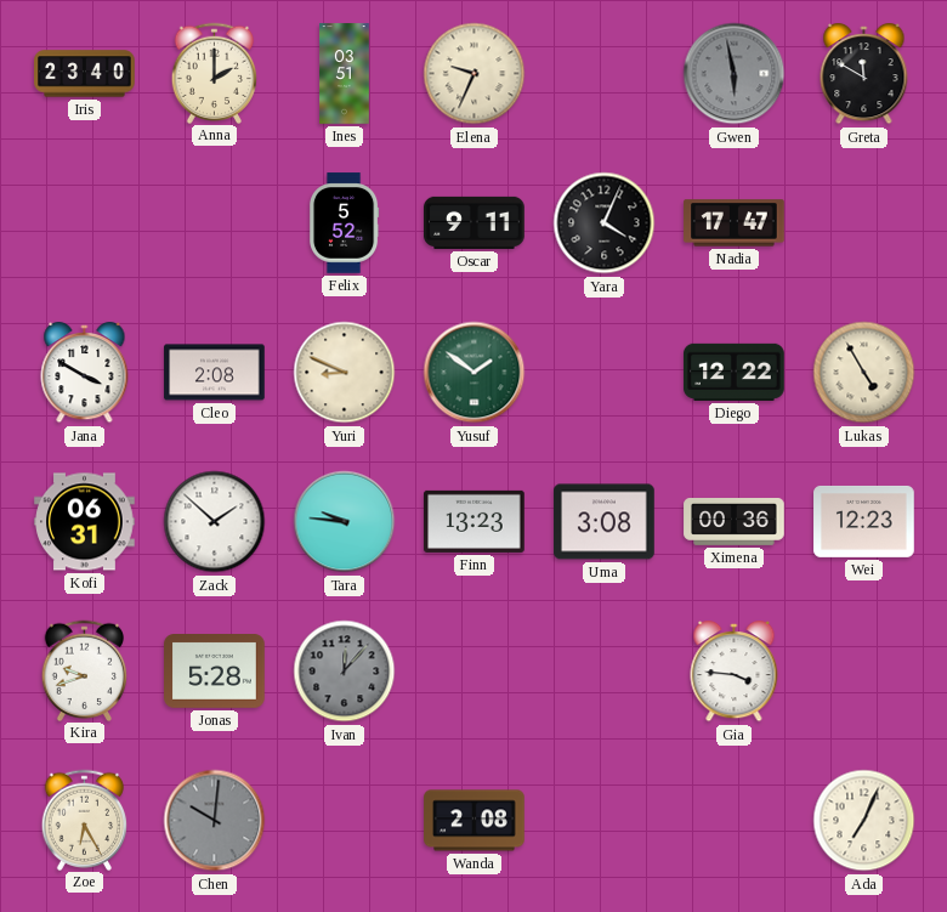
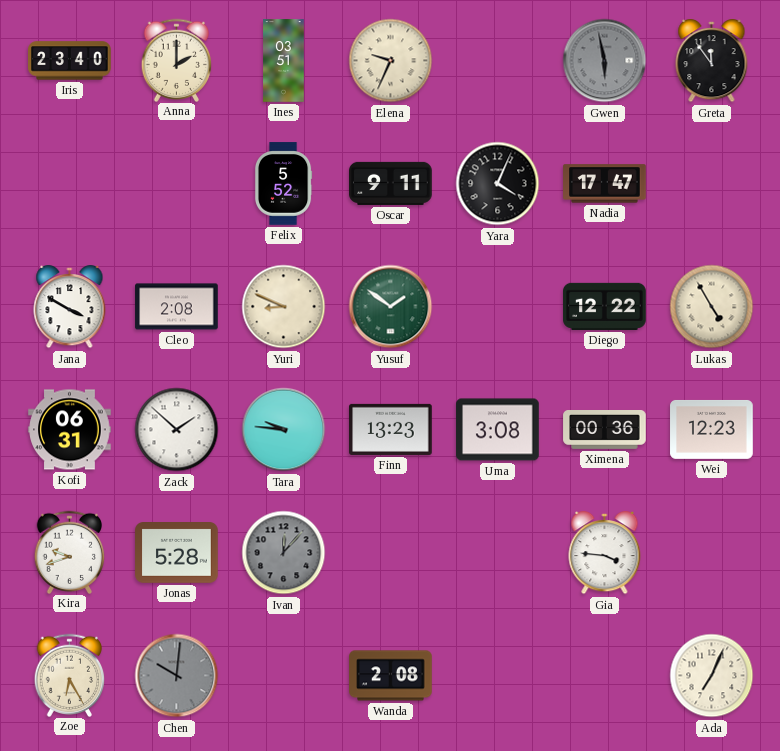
Greta: 11:50 -> 11:54
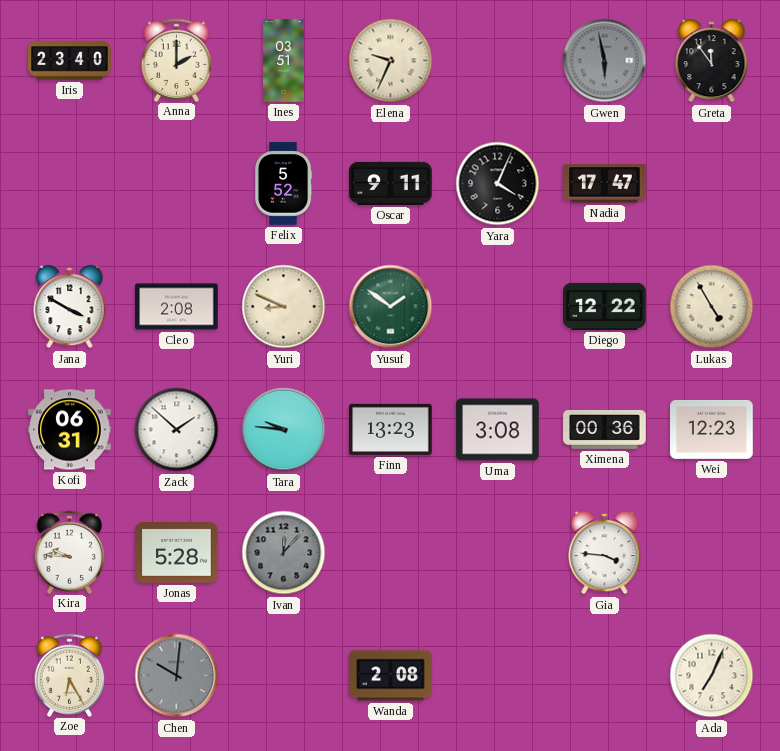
Kira: 9:42 -> 9:46
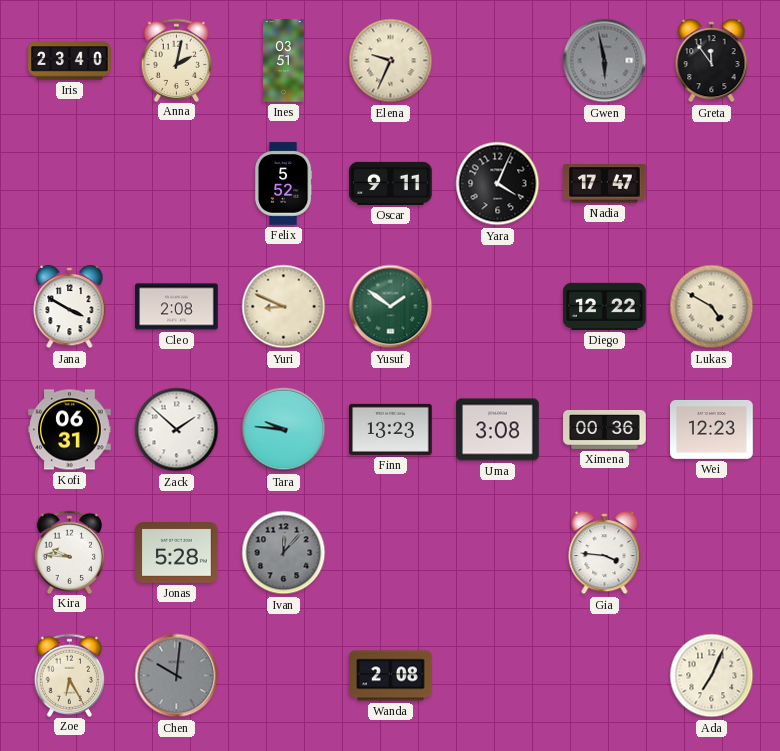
Anna: 2:00 -> 2:02
Lukas: 4:55 -> 4:50
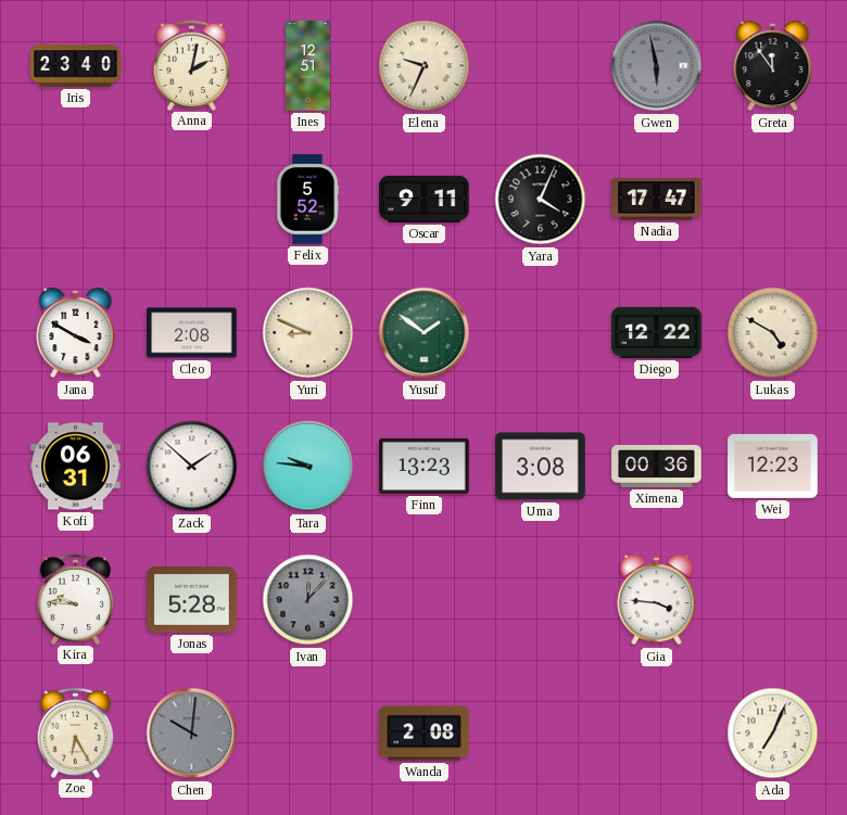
Ines: 03:51 -> 12:51
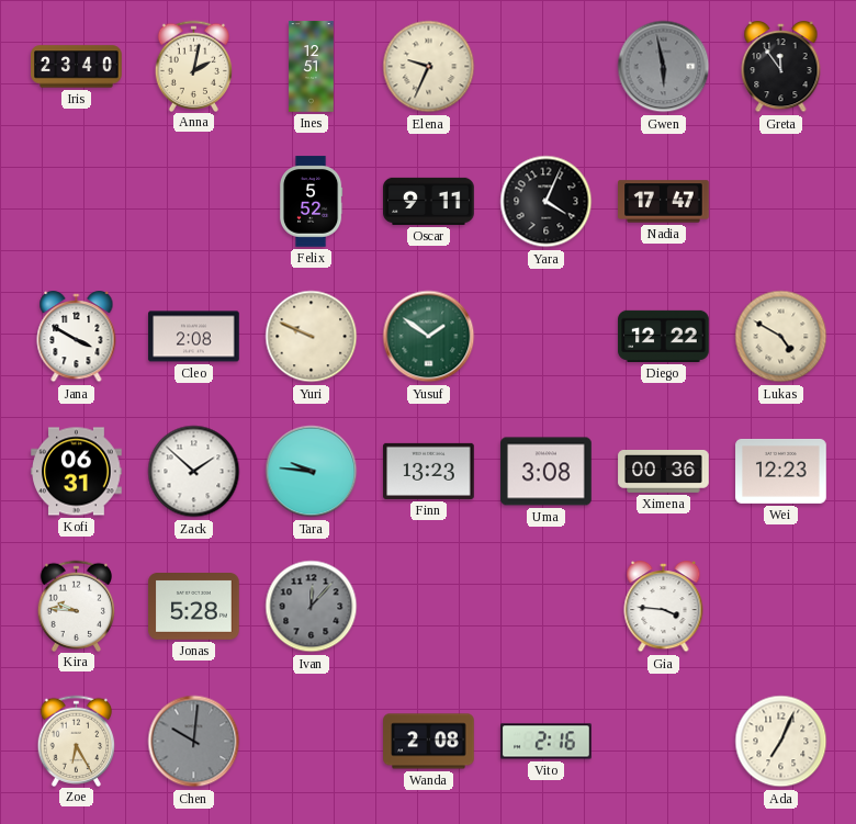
Yuri: 8:49 -> 9:49
Vito: none -> 2:16
